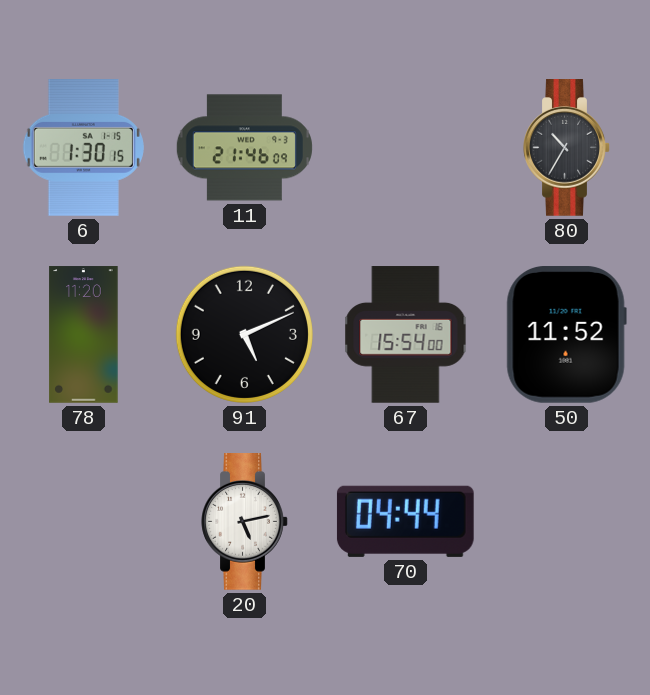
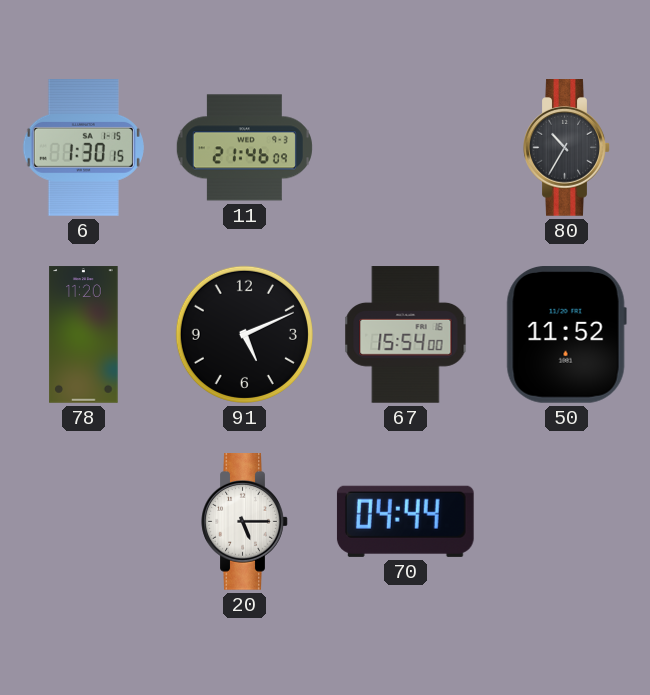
20: 5:13 -> 5:15
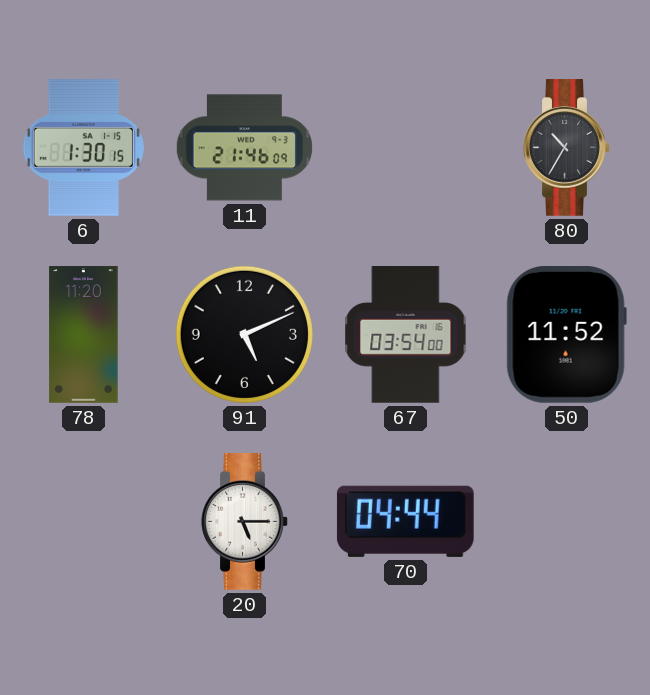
67: 15:54 -> 03:54
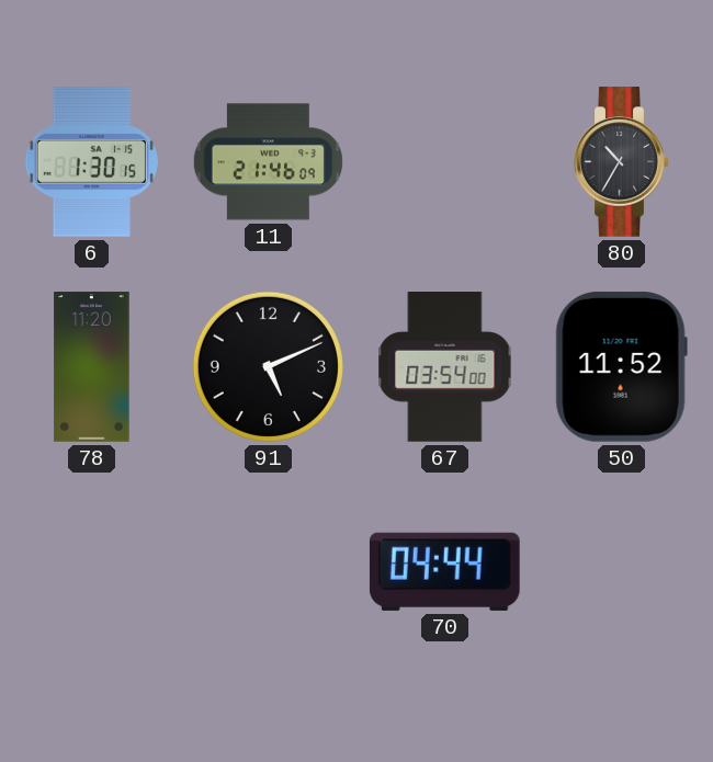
20: 5:15 -> none
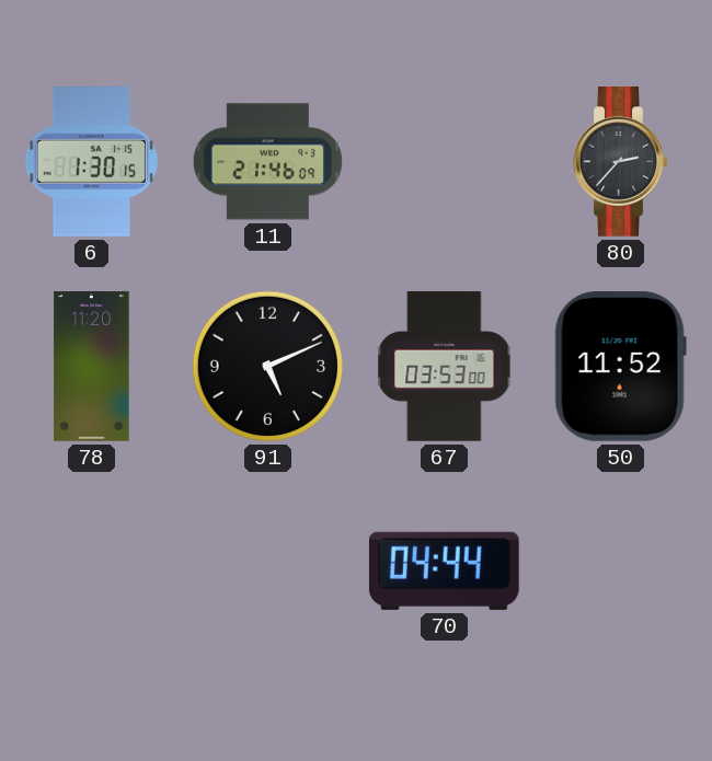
80: 10:35 -> 2:37
67: 03:54 -> 03:53
